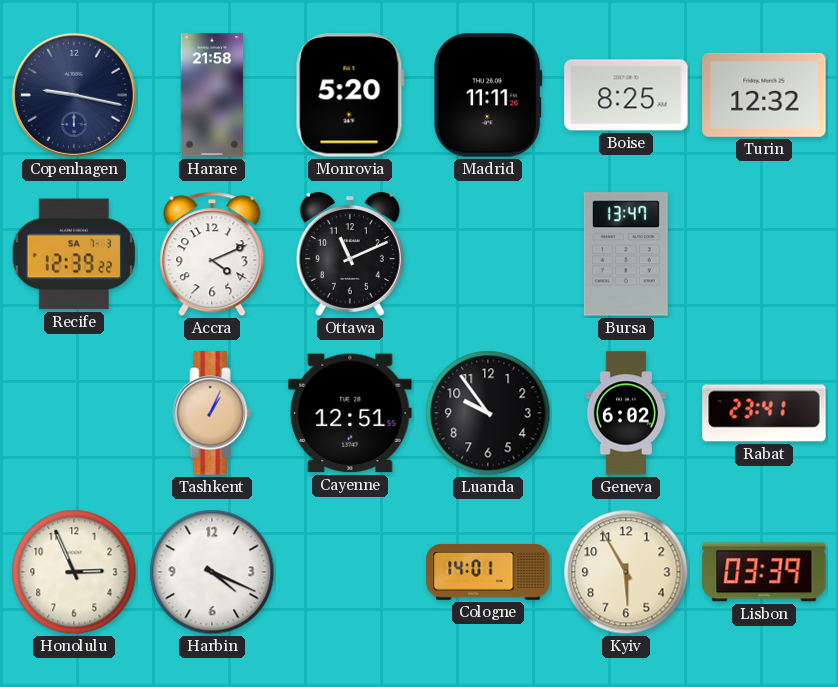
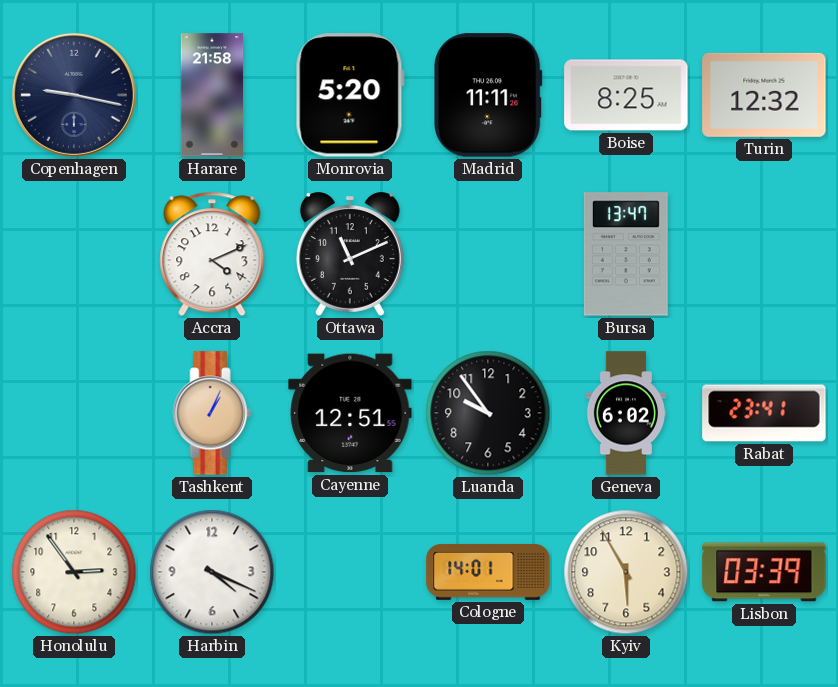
Recife: 12:39 -> none
Honolulu: 2:56 -> 2:54
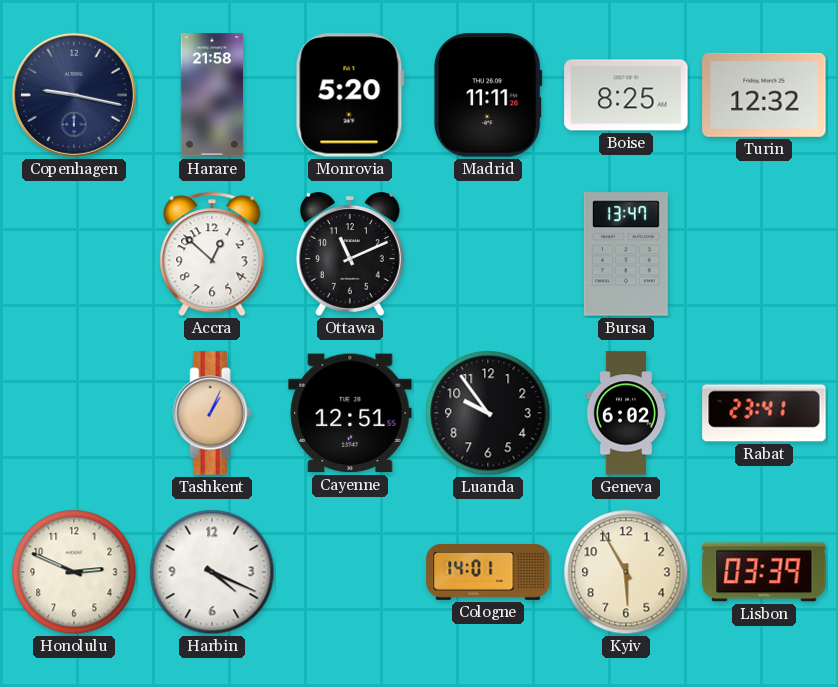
Accra: 4:11 -> 12:52
Honolulu: 2:54 -> 2:49
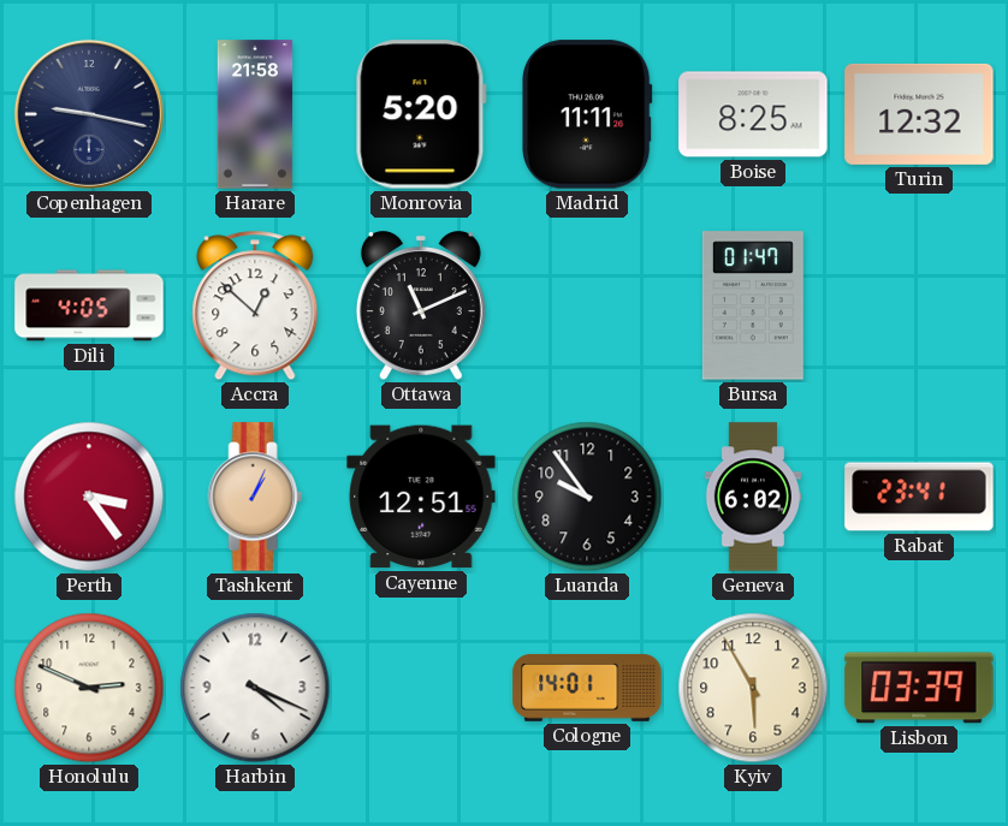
Dili: none -> 4:05
Bursa: 13:47 -> 01:47
Perth: none -> 3:24
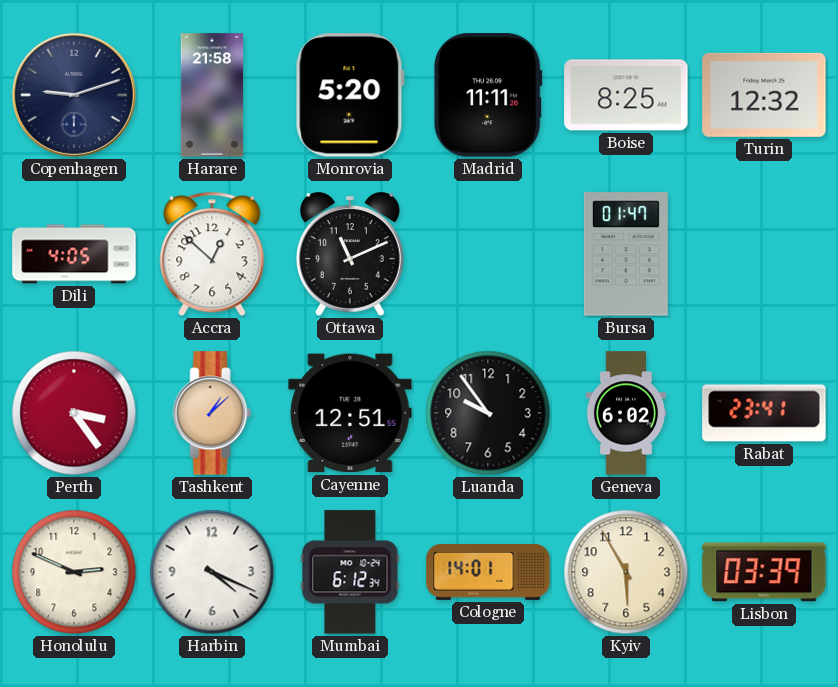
Copenhagen: 9:17 -> 9:12
Tashkent: 1:04 -> 1:08
Mumbai: none -> 6:12
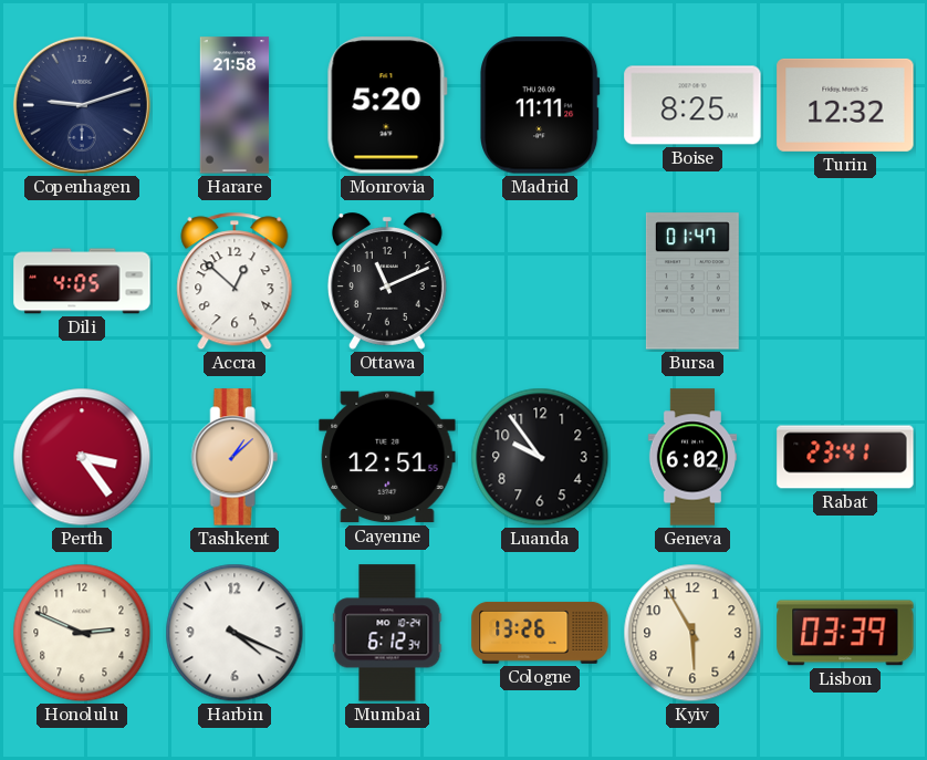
Cologne: 14:01 -> 13:26
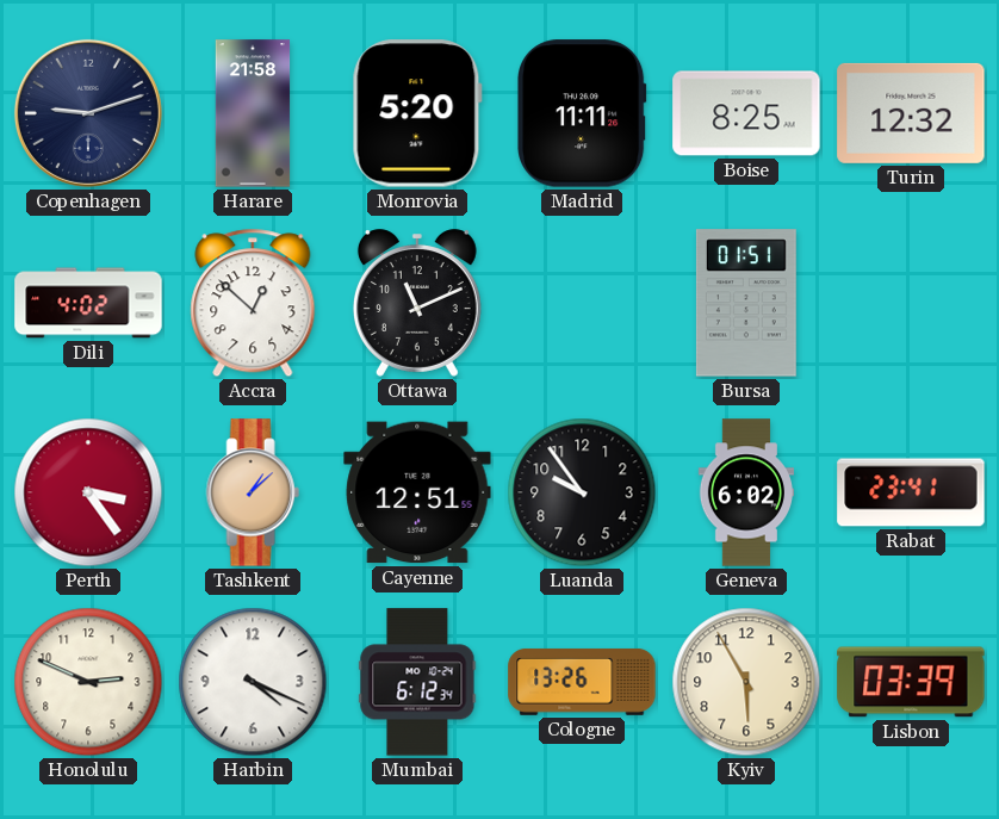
Dili: 4:05 -> 4:02
Bursa: 01:47 -> 01:51
